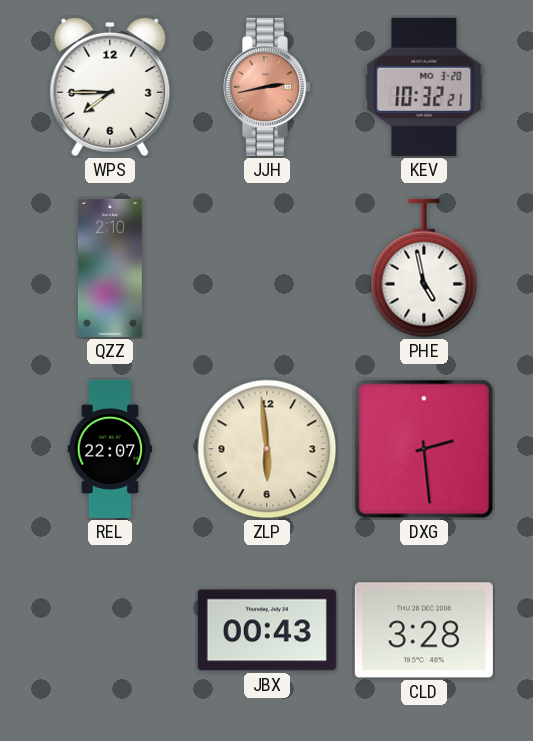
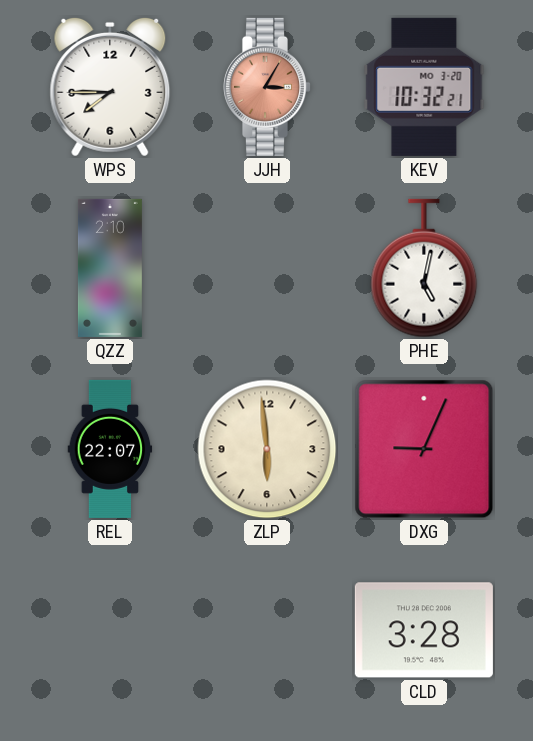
JJH: 2:43 -> 3:05
PHE: 4:58 -> 5:02
DXG: 2:29 -> 9:04
JBX: 00:43 -> none
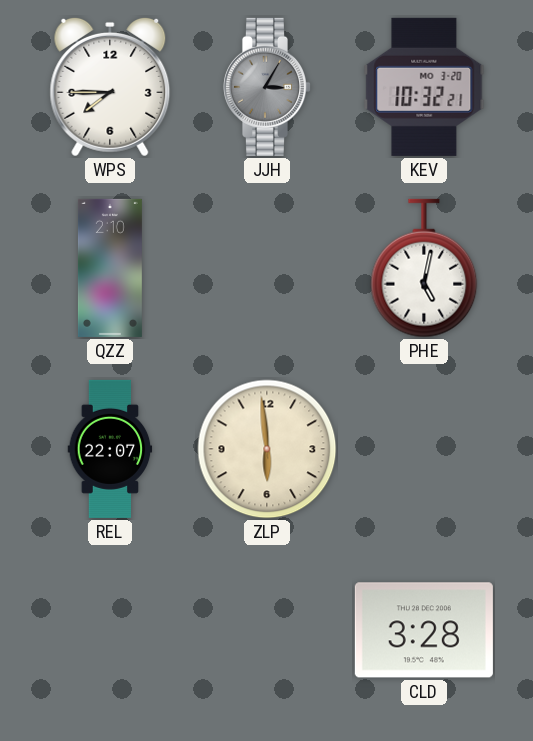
JJH dial: salmon -> grey
DXG: 9:04 -> none
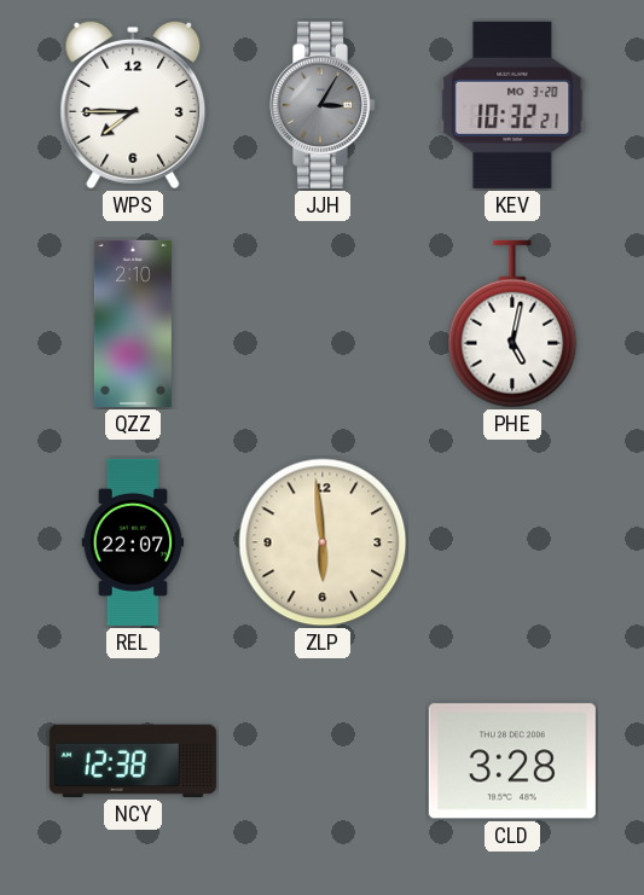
NCY: none -> 12:38
